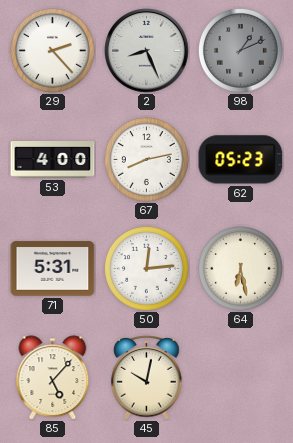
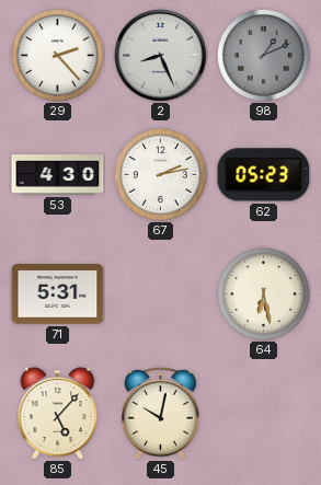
53: 4:00 -> 4:30
67: 8:13 -> 2:13
50: 12:14 -> none
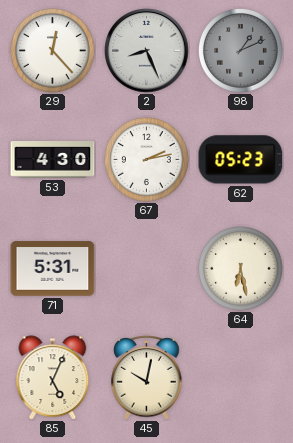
29: 2:23 -> 12:23
85: 5:07 -> 5:04
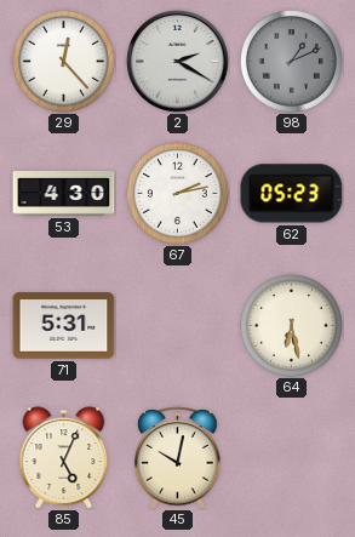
2: 8:26 -> 2:20
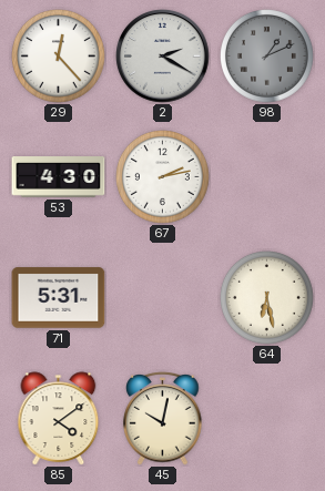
62: 05:23 -> none
85: 5:04 -> 4:09
